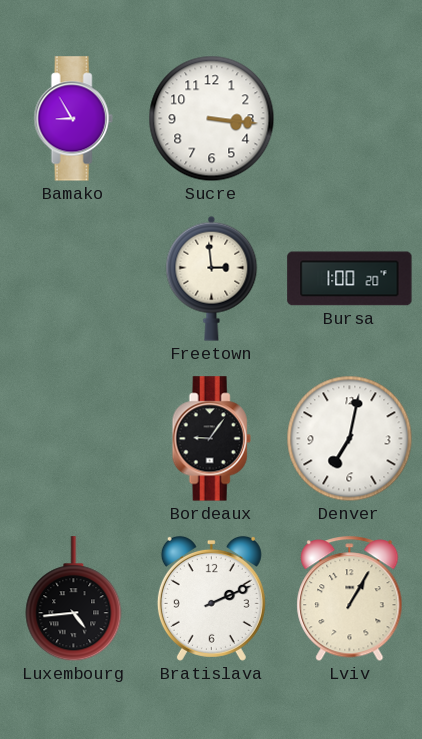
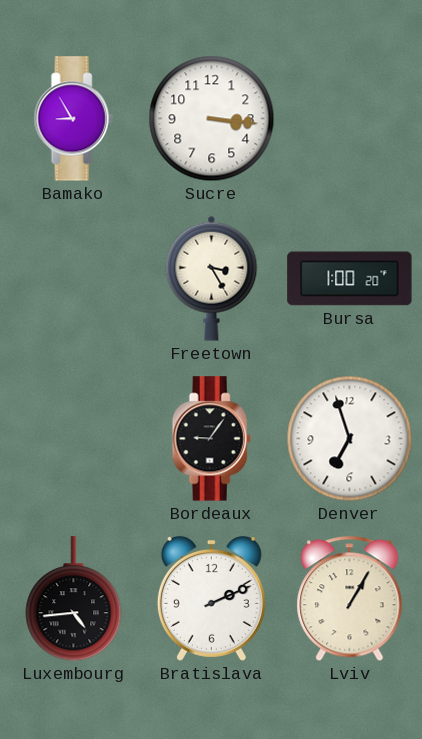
Freetown: 2:59 -> 3:25
Denver: 7:02 -> 6:57
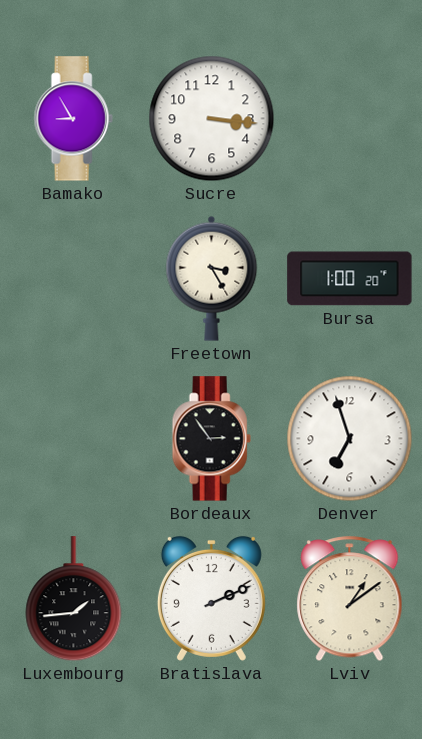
Bordeaux: 9:06 -> 2:54
Luxembourg: 4:44 -> 1:44
Lviv: 1:05 -> 1:09
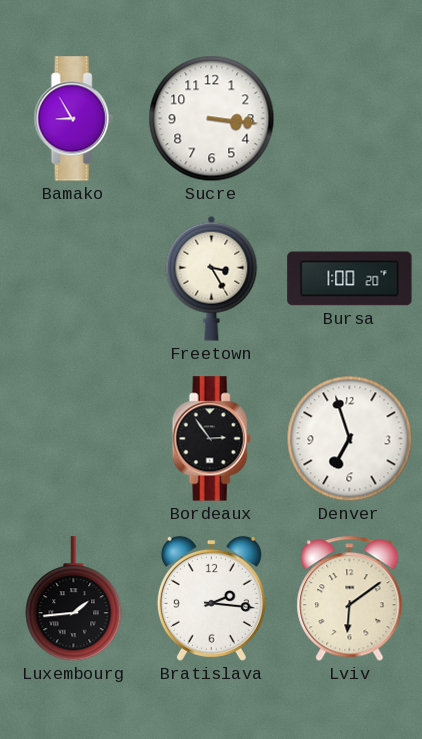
Bratislava: 2:11 -> 2:16
Lviv: 1:09 -> 6:09
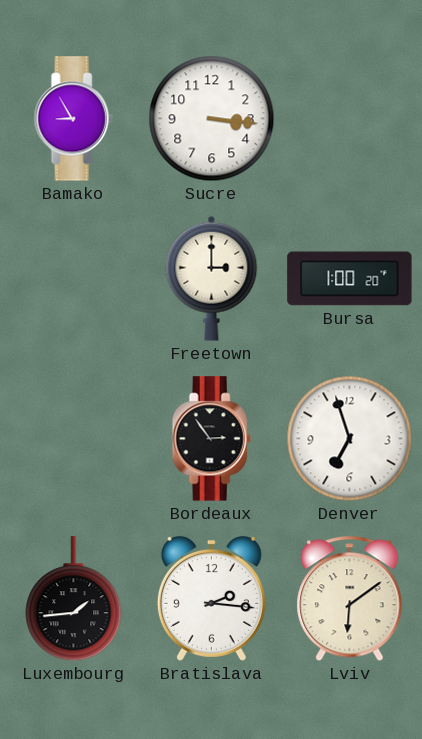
Freetown: 3:25 -> 3:00
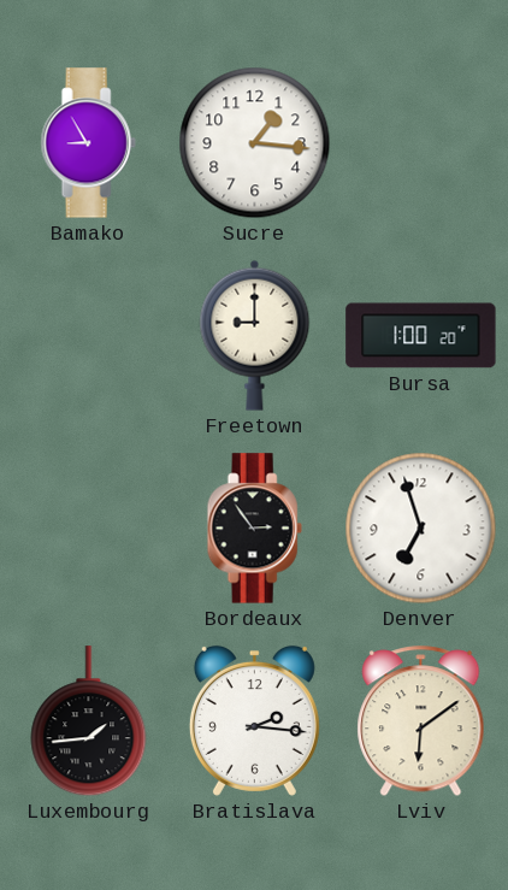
Sucre: 3:16 -> 1:16
Freetown: 3:00 -> 9:00
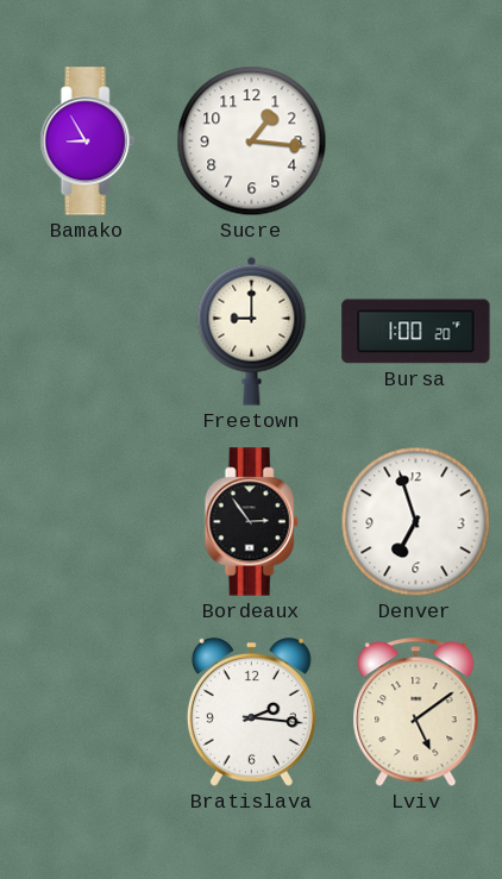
Luxembourg: 1:44 -> none
Lviv: 6:09 -> 5:09
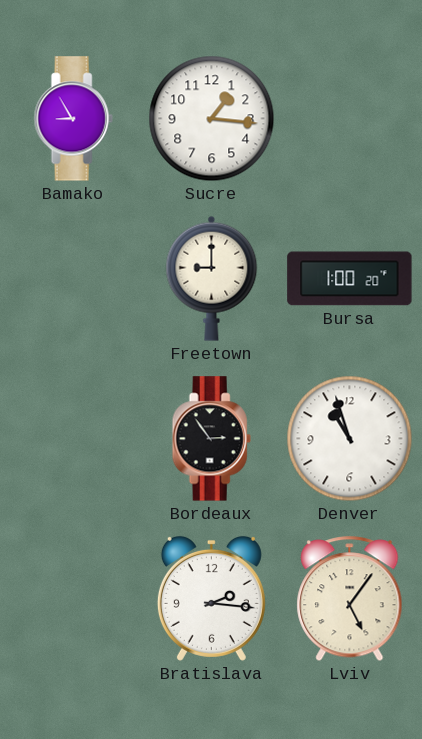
Denver: 6:57 -> 10:57
Lviv: 5:09 -> 5:06
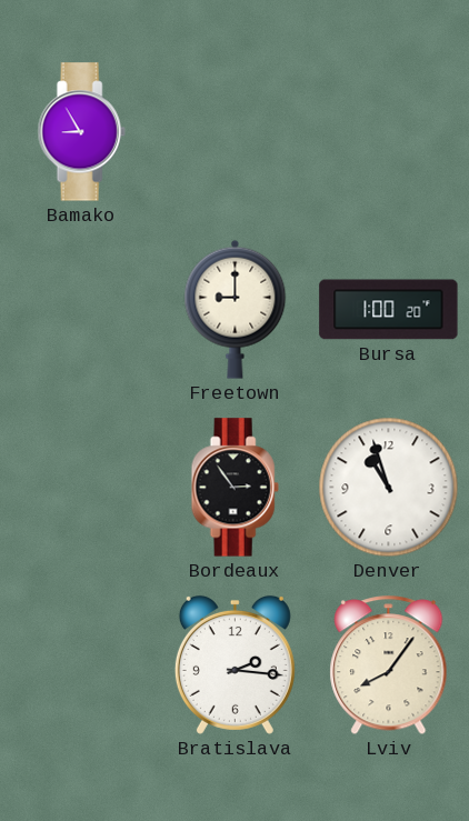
Sucre: 1:16 -> none
Lviv: 5:06 -> 8:06
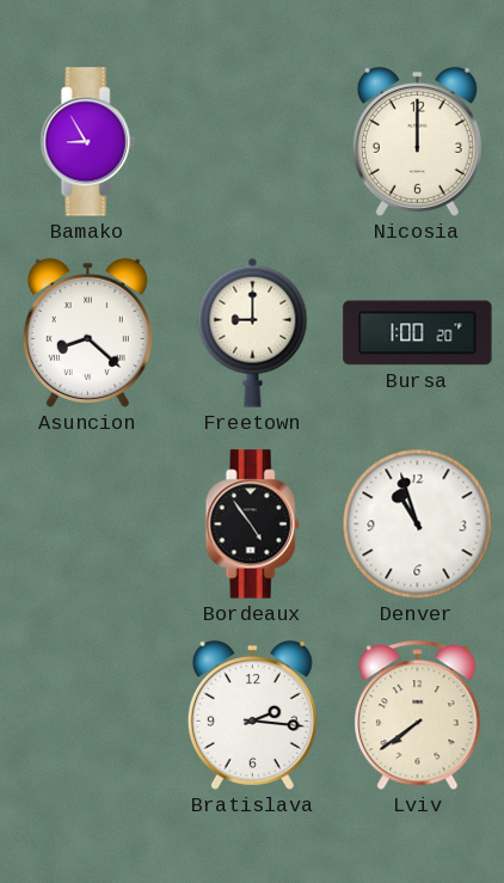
Nicosia: none -> 12:00
Asuncion: none -> 8:22
Bordeaux: 2:54 -> 4:54
Lviv: 8:06 -> 7:39
